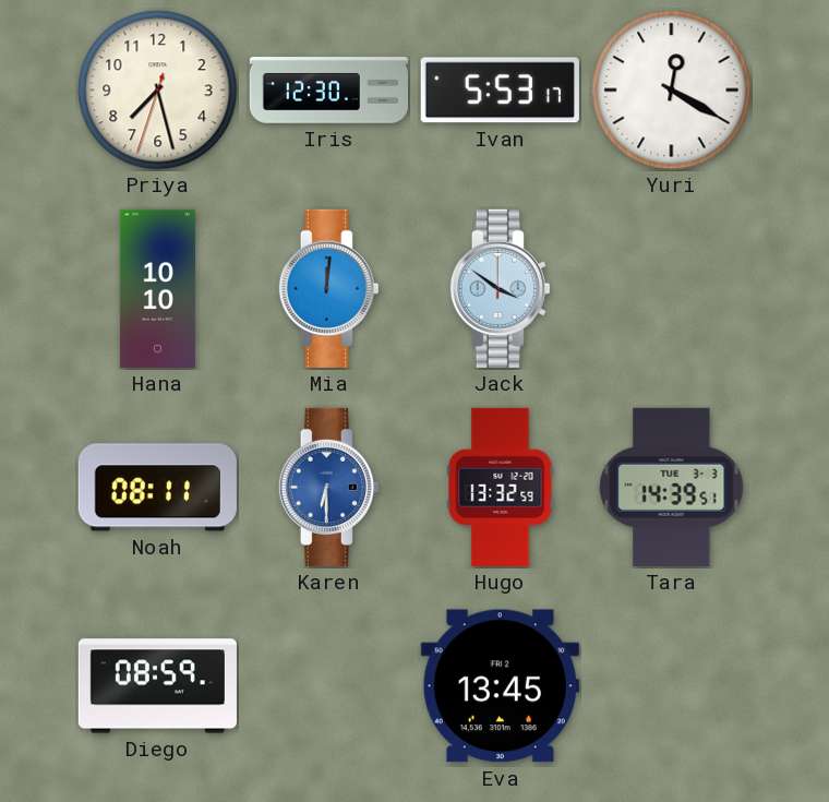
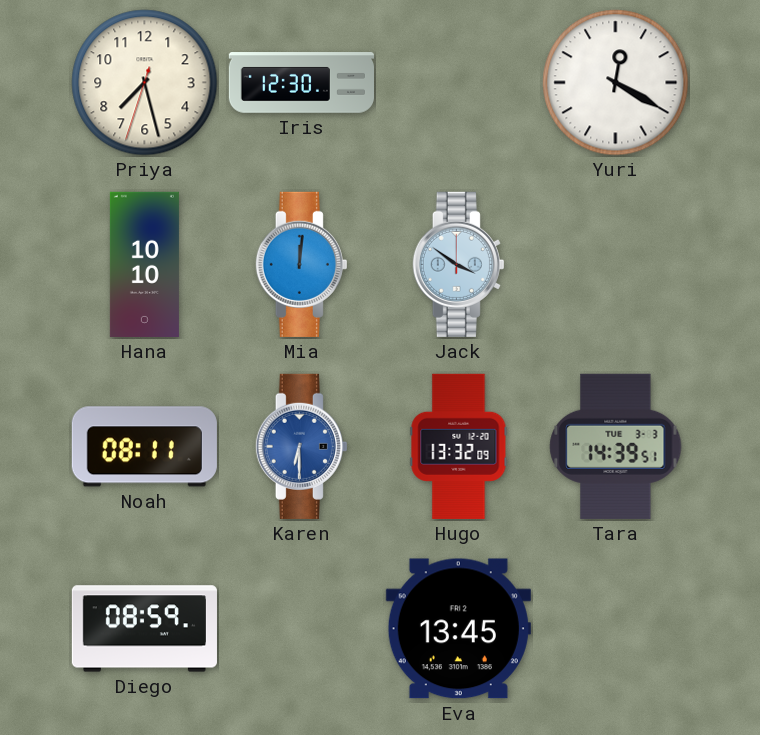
Ivan: 5:53 -> none
Hugo: 13:32:59 -> 13:32:09
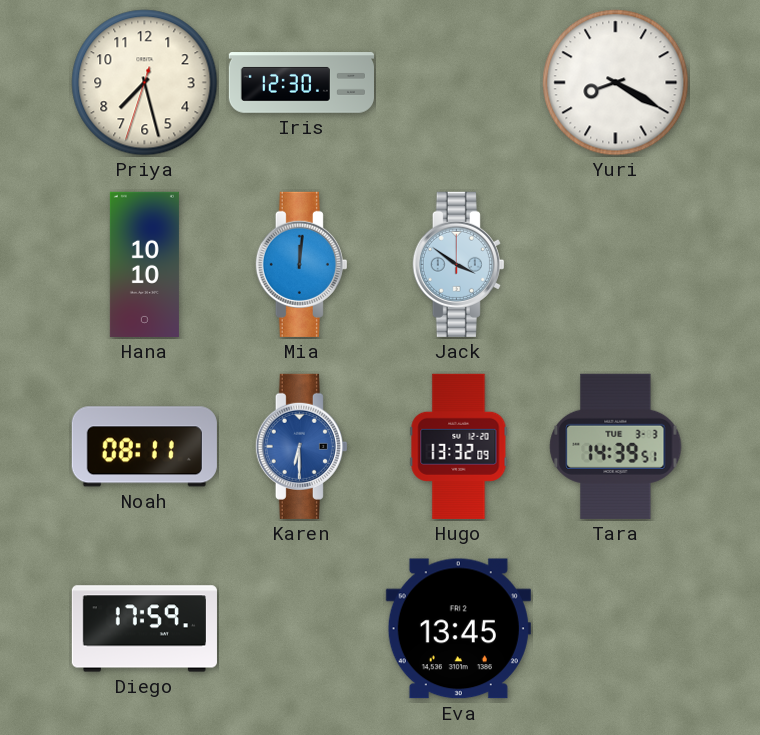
Yuri: 12:20 -> 8:20
Diego: 08:59 -> 17:59
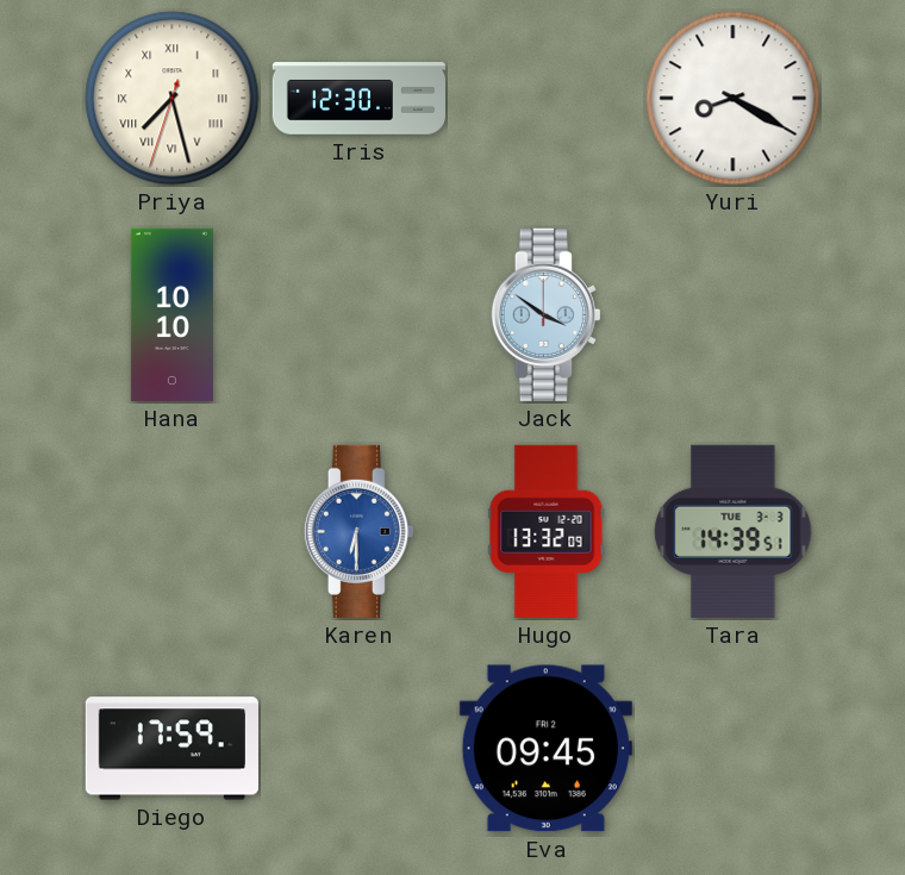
Priya numerals: Arabic -> Roman
Mia: 12:01 -> none
Noah: 08:11 -> none
Eva: 13:45 -> 09:45
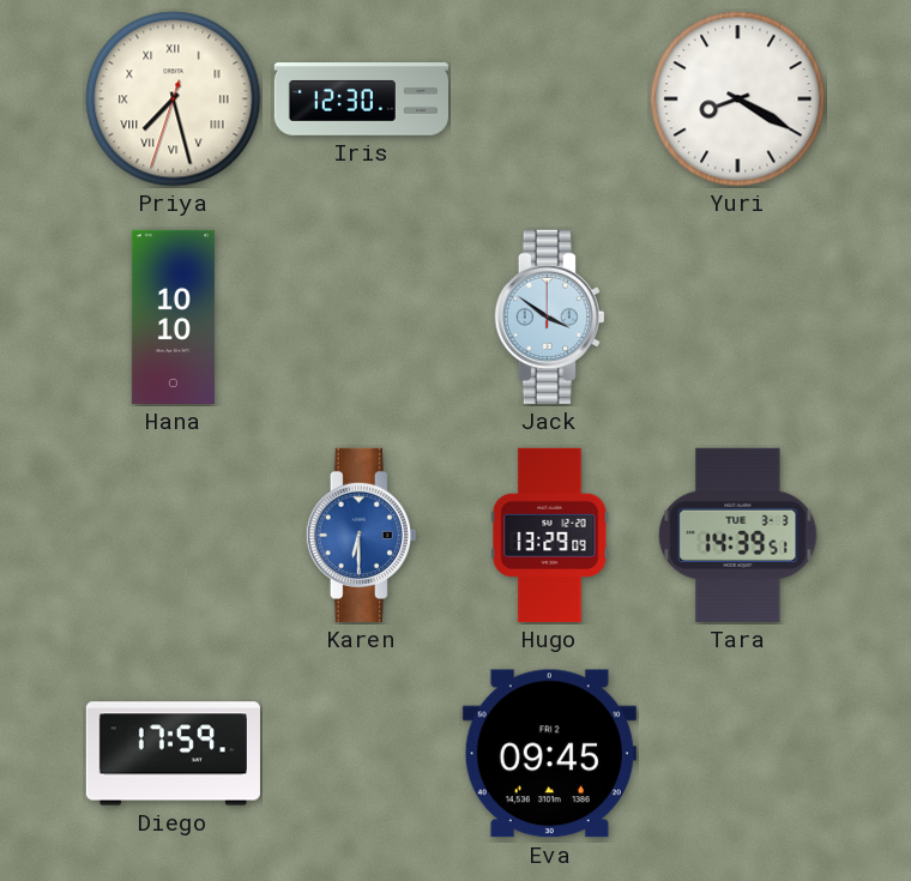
Hugo: 13:32 -> 13:29
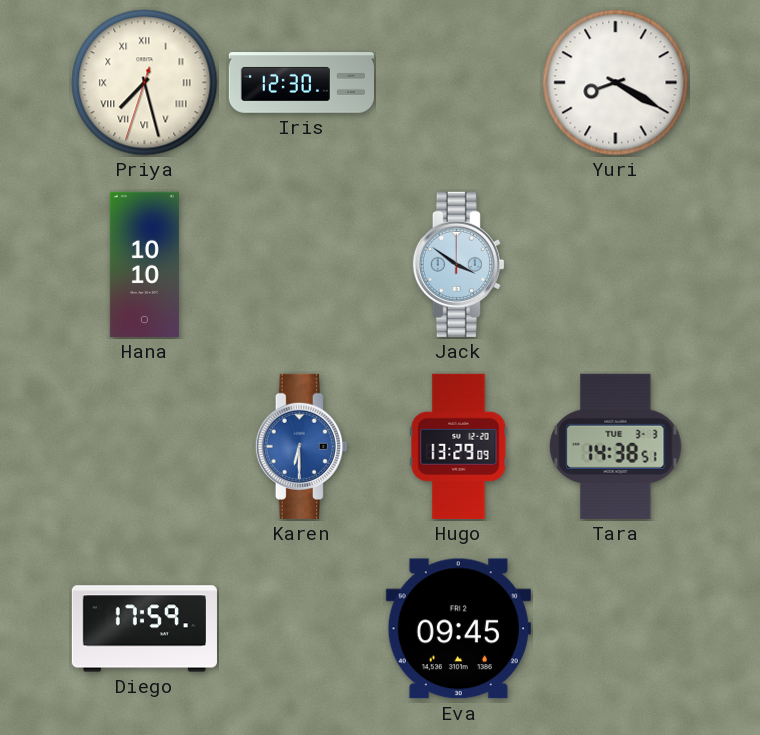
Tara: 14:39 -> 14:38
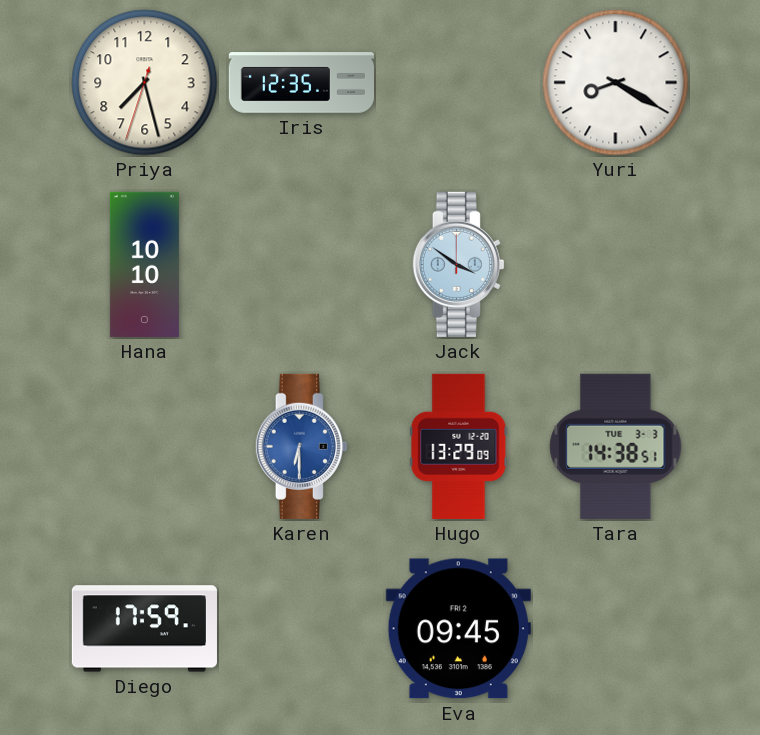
Priya numerals: Roman -> Arabic
Iris: 12:30 -> 12:35
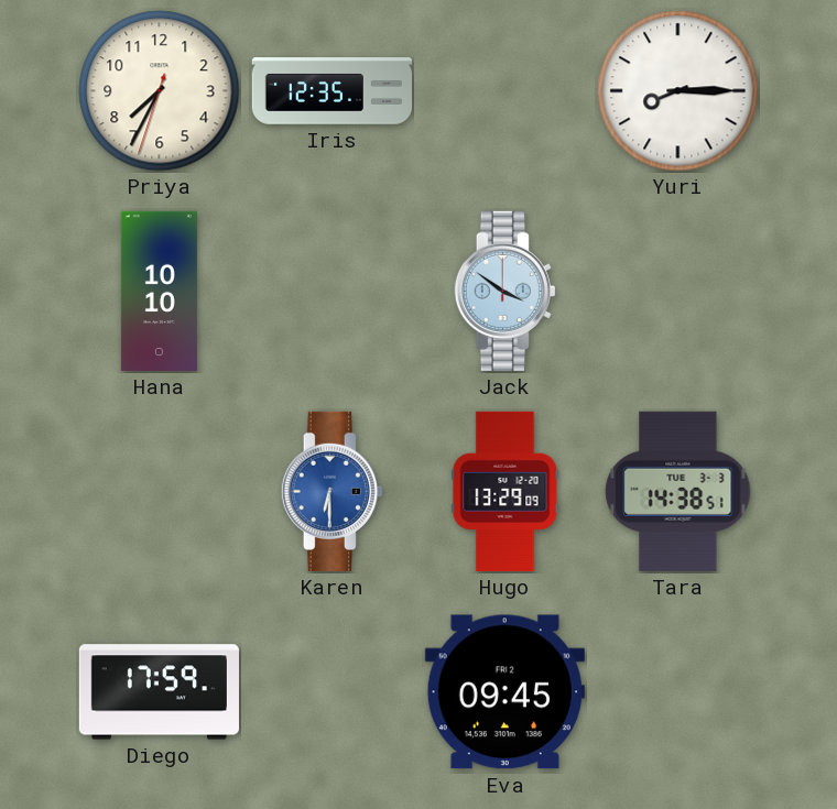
Priya: 7:27 -> 7:34
Yuri: 8:20 -> 8:15
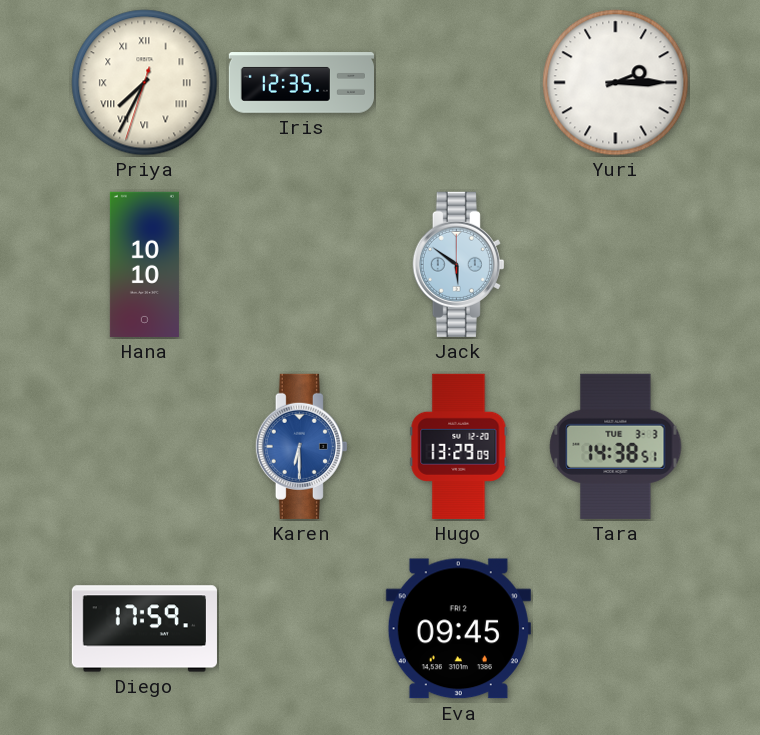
Priya numerals: Arabic -> Roman
Yuri: 8:15 -> 2:15
Jack: 3:51 -> 5:51
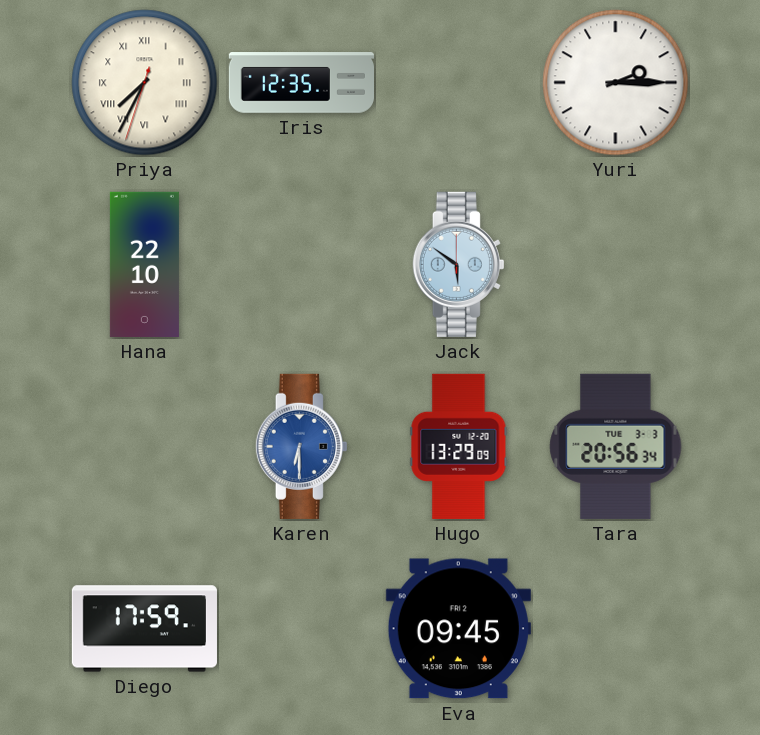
Hana: 10:10 -> 22:10
Tara: 14:38 -> 20:56
